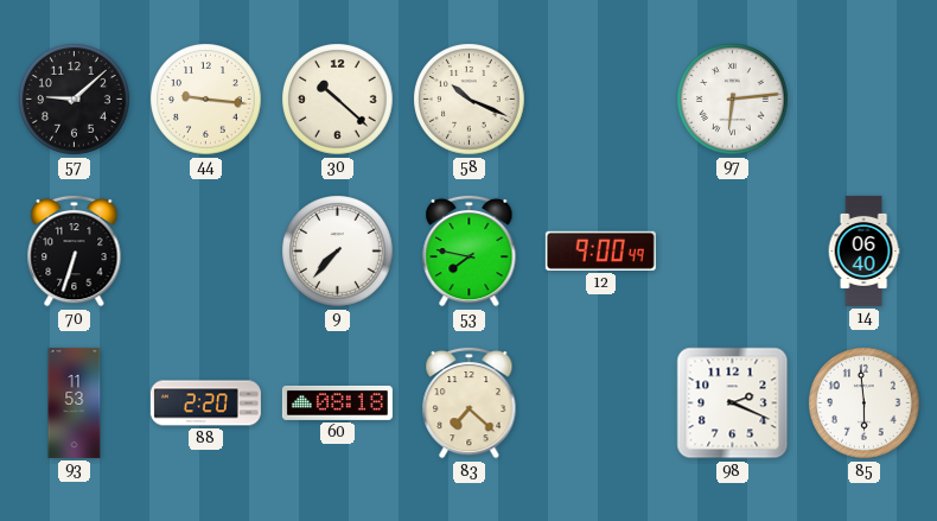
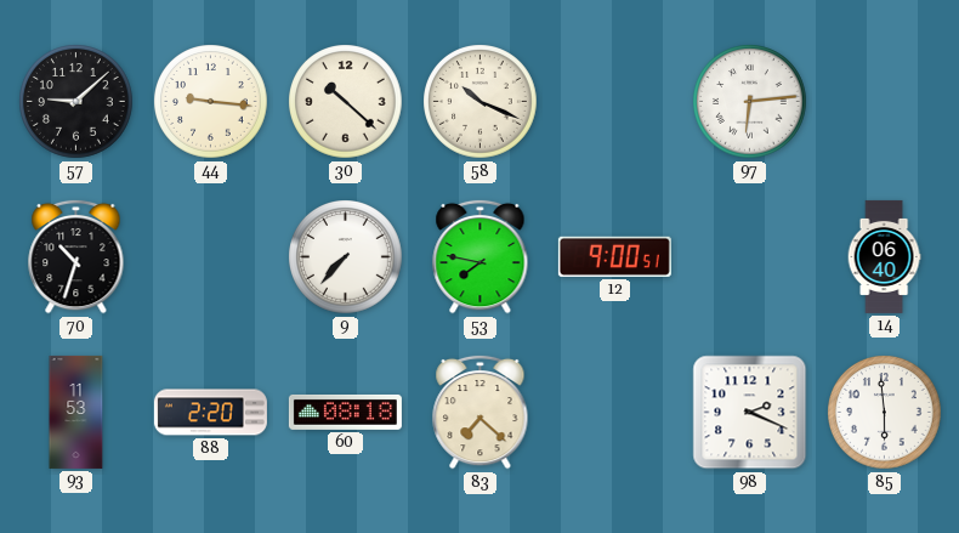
70: 6:33 -> 10:33
12: 9:00:49 -> 9:00:51
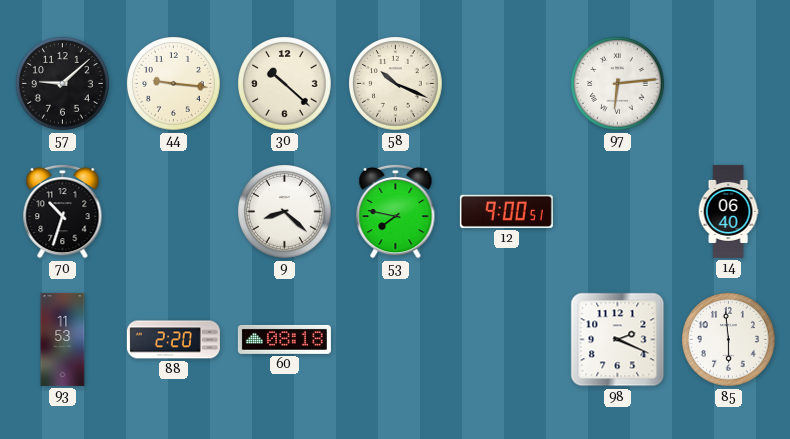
9: 7:37 -> 8:22
83: 7:22 -> none
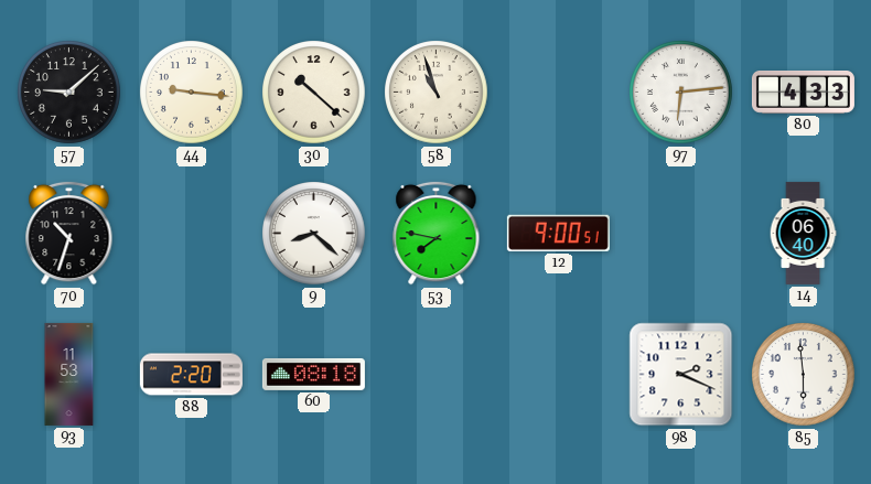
58: 10:19 -> 10:57
80: none -> 4:33
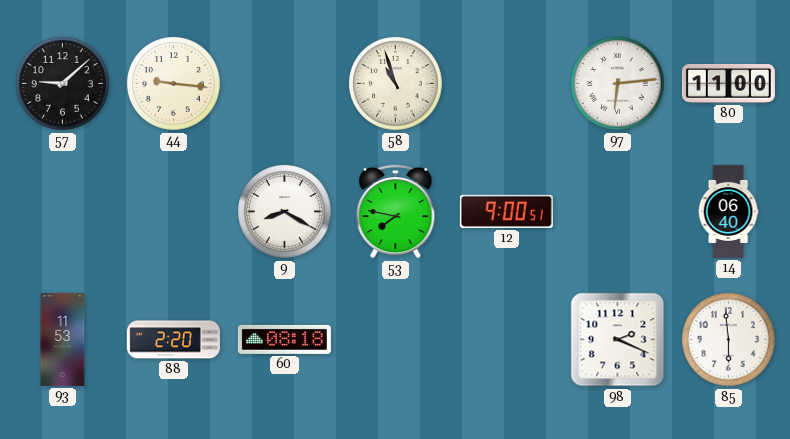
30: 10:22 -> none
80: 4:33 -> 11:00
70: 10:33 -> none
9: 8:22 -> 8:20
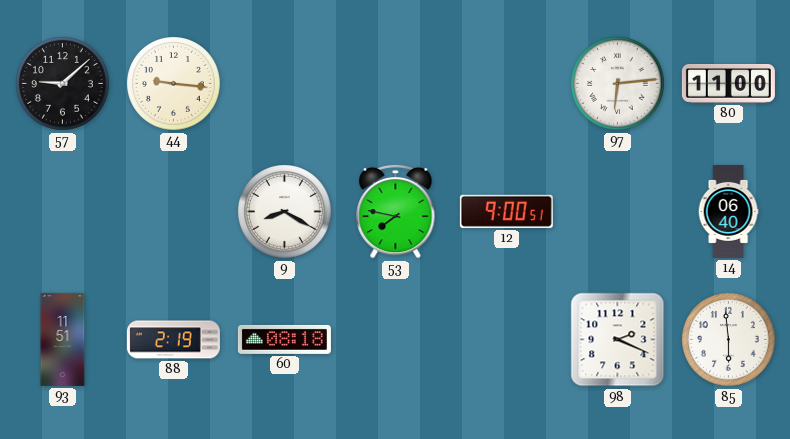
58: 10:57 -> none
93: 11:53 -> 11:51
88: 2:20 -> 2:19
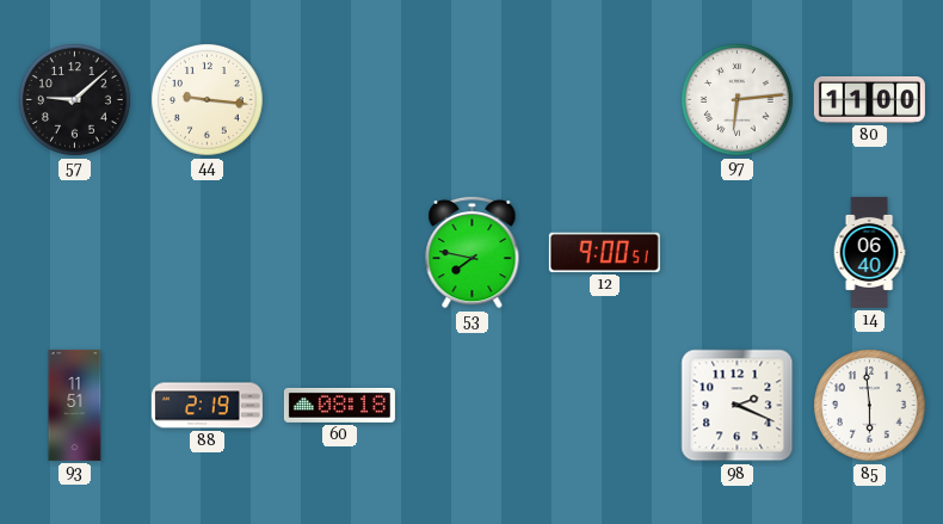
9: 8:20 -> none
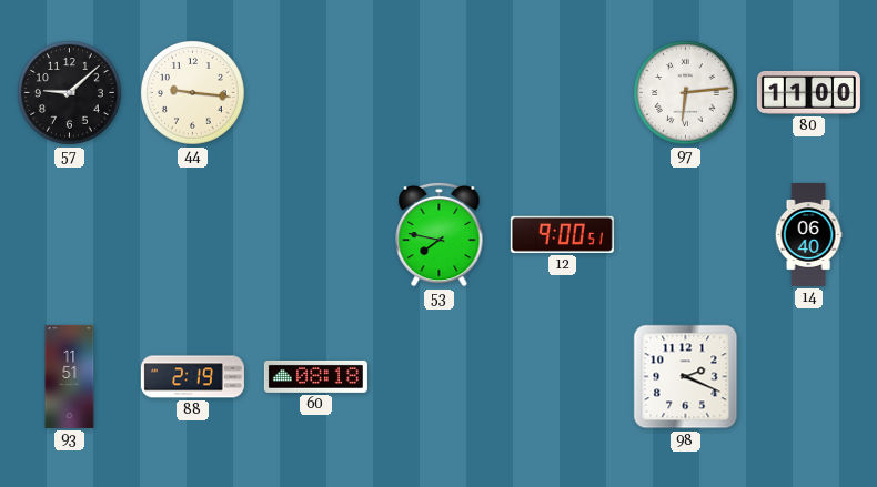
85: 5:59 -> none
